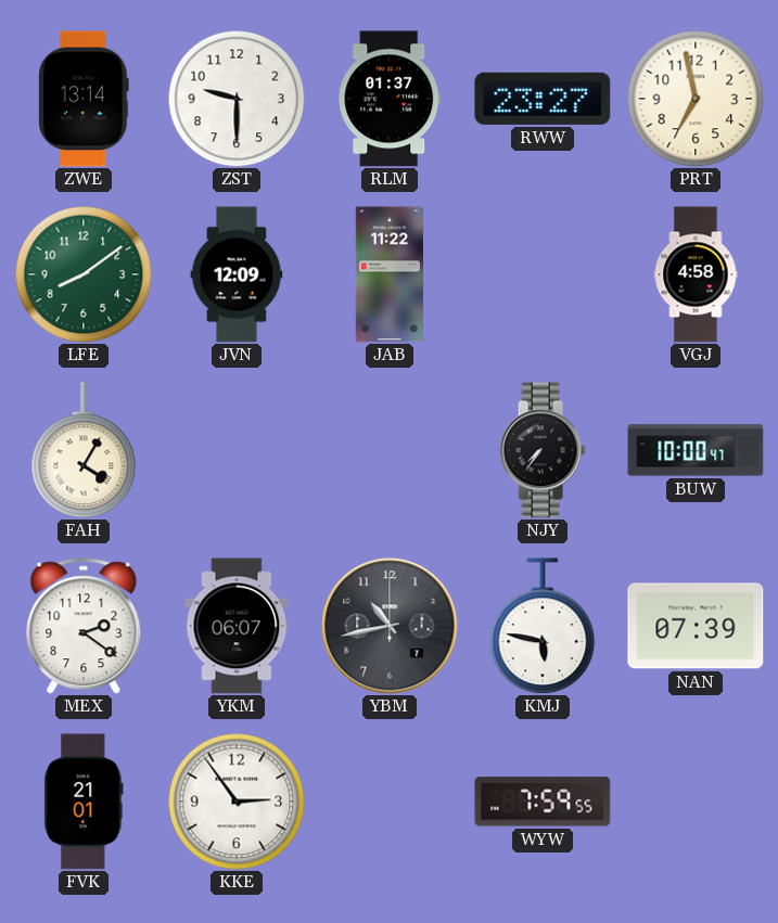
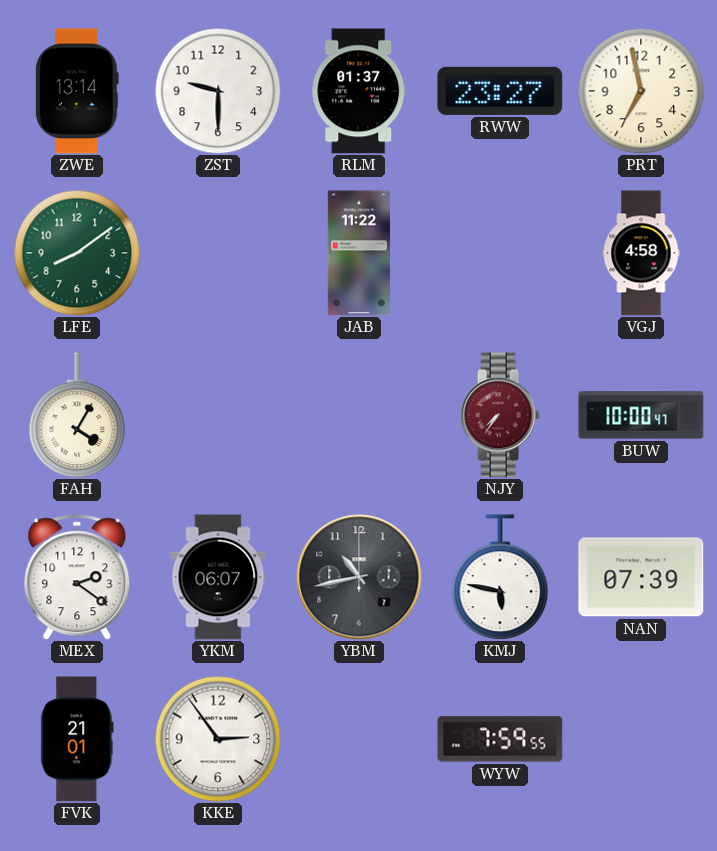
JVN: 12:09 -> none
NJY dial: black -> burgundy
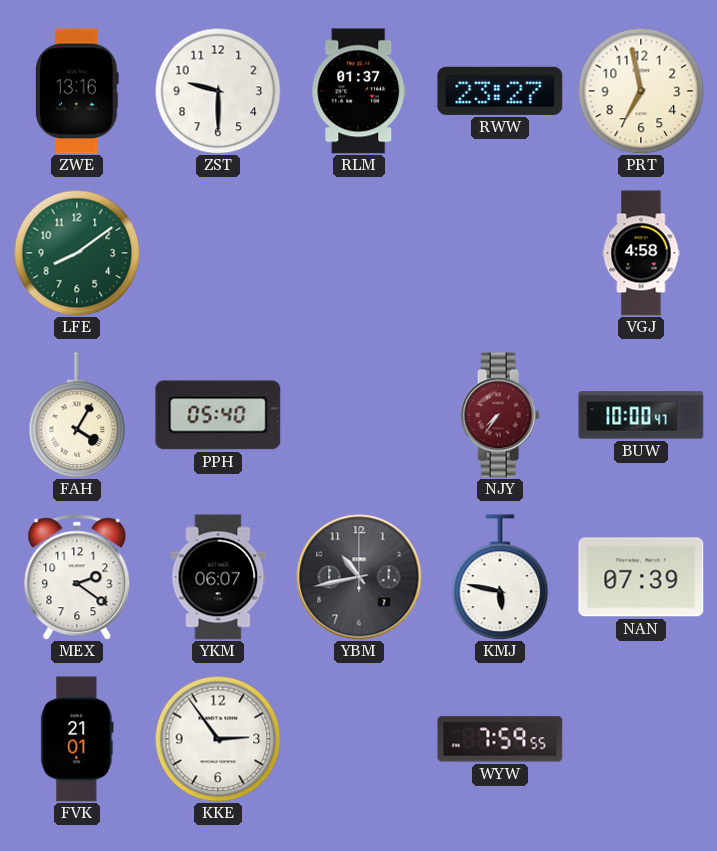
ZWE: 13:14 -> 13:16
JAB: 11:22 -> none
PPH: none -> 05:40
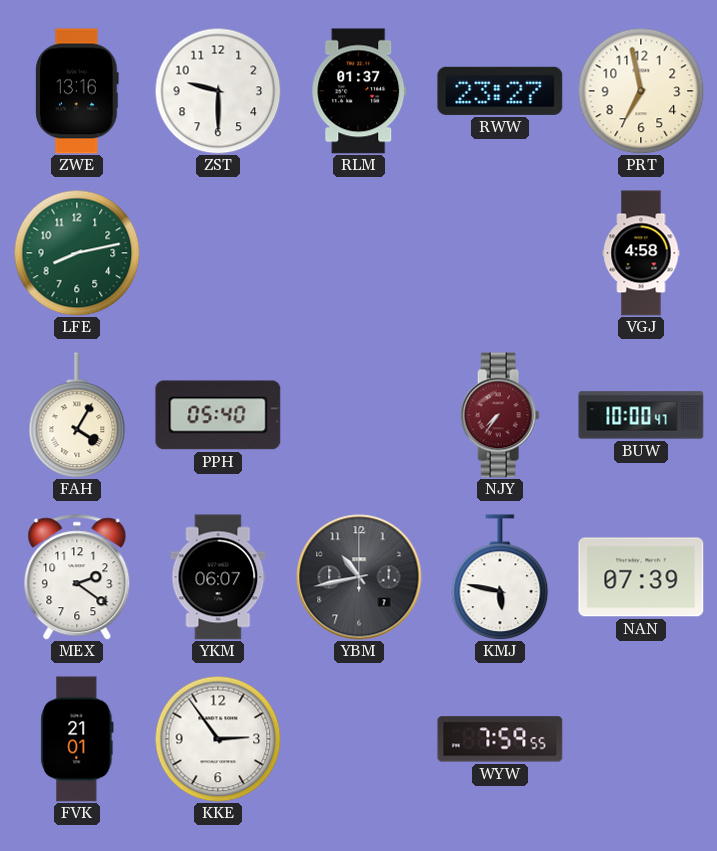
LFE: 8:09 -> 8:13
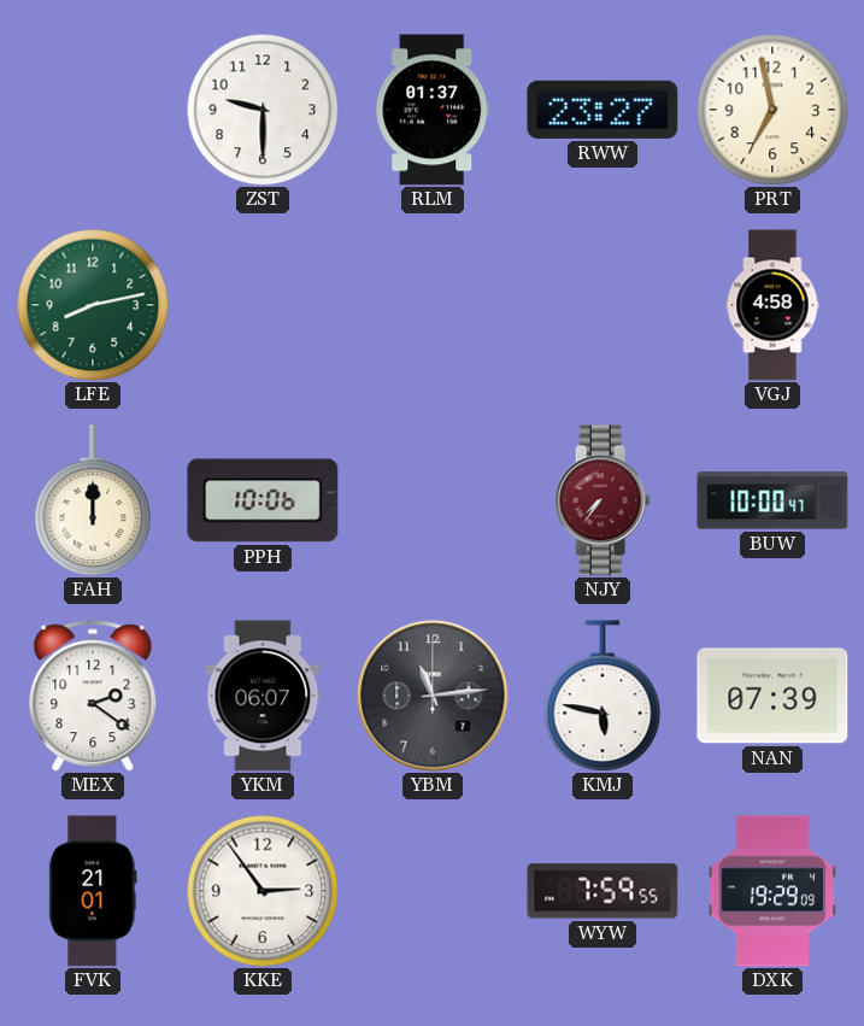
ZWE: 13:16 -> none
FAH: 4:05 -> 12:00
PPH: 05:40 -> 10:06
YBM: 10:43 -> 11:14
DXK: none -> 19:29
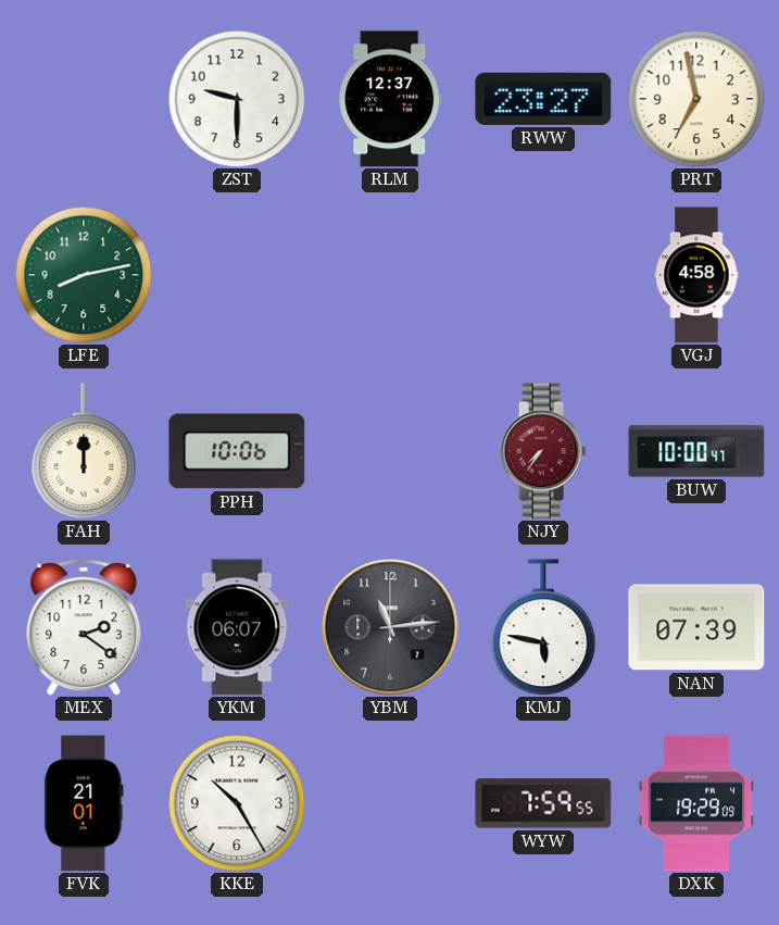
RLM: 01:37 -> 12:37
KKE: 2:54 -> 10:25
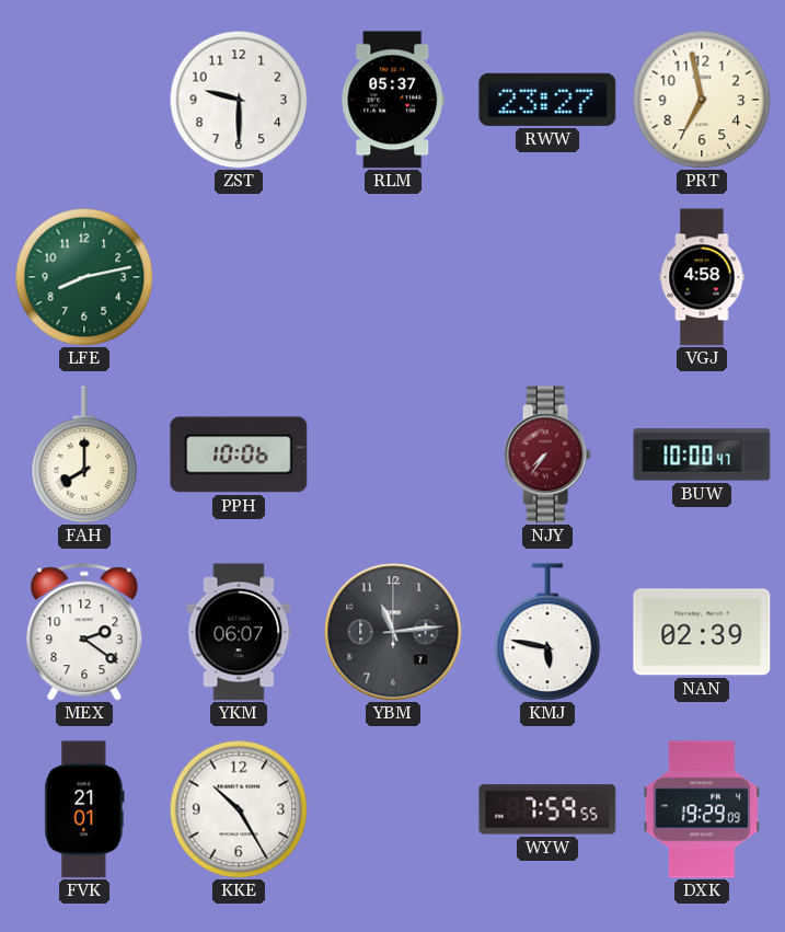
RLM: 12:37 -> 05:37
FAH: 12:00 -> 8:00
NAN: 07:39 -> 02:39
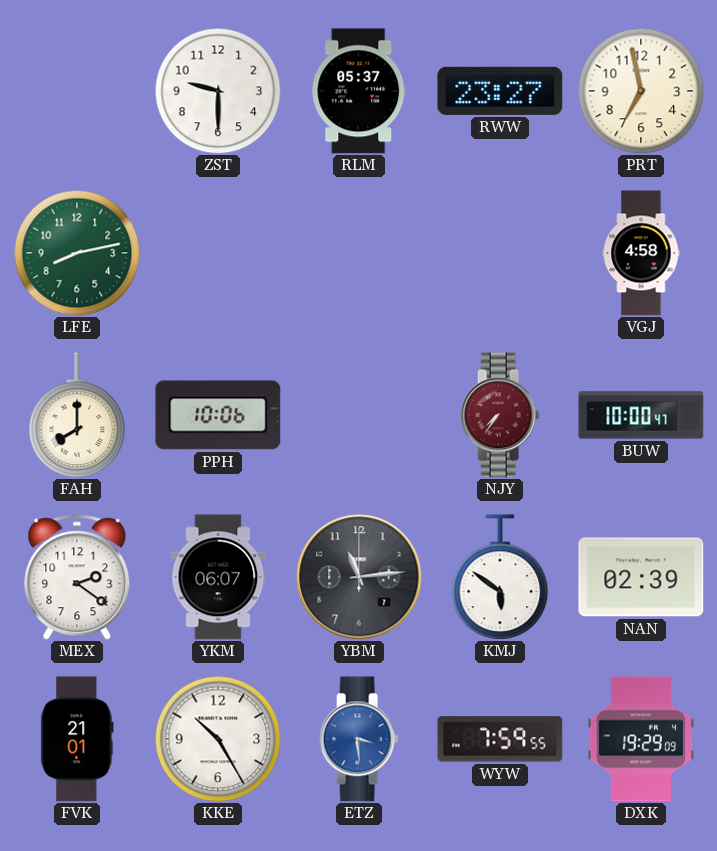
KMJ: 5:47 -> 5:51
ETZ: none -> 3:29
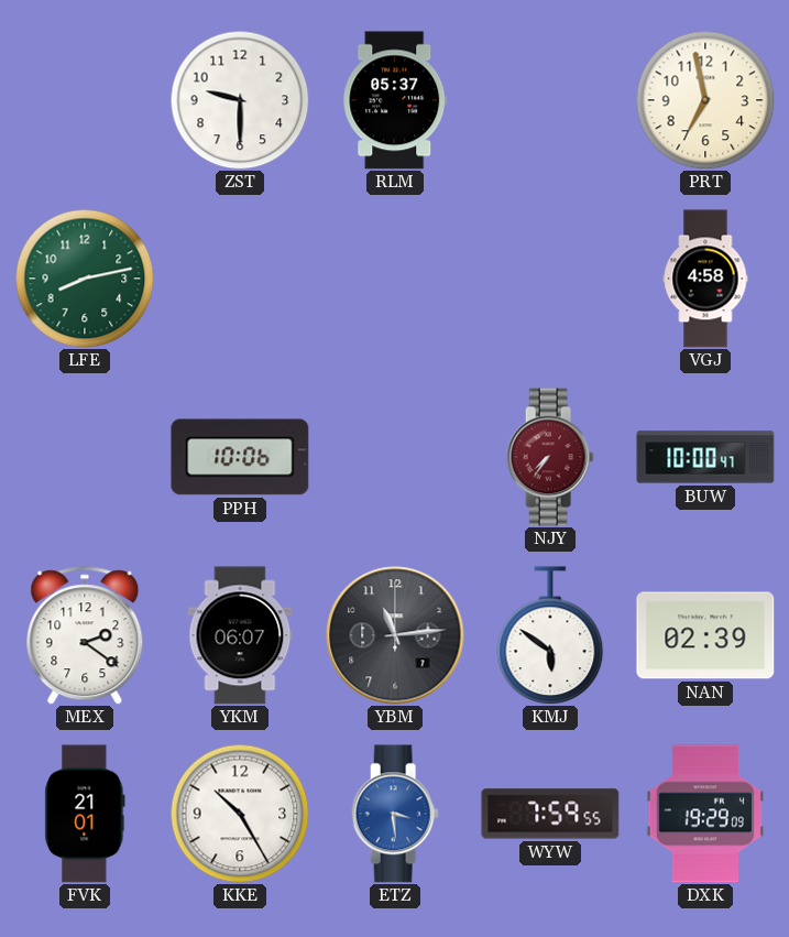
RWW: 23:27 -> none
FAH: 8:00 -> none
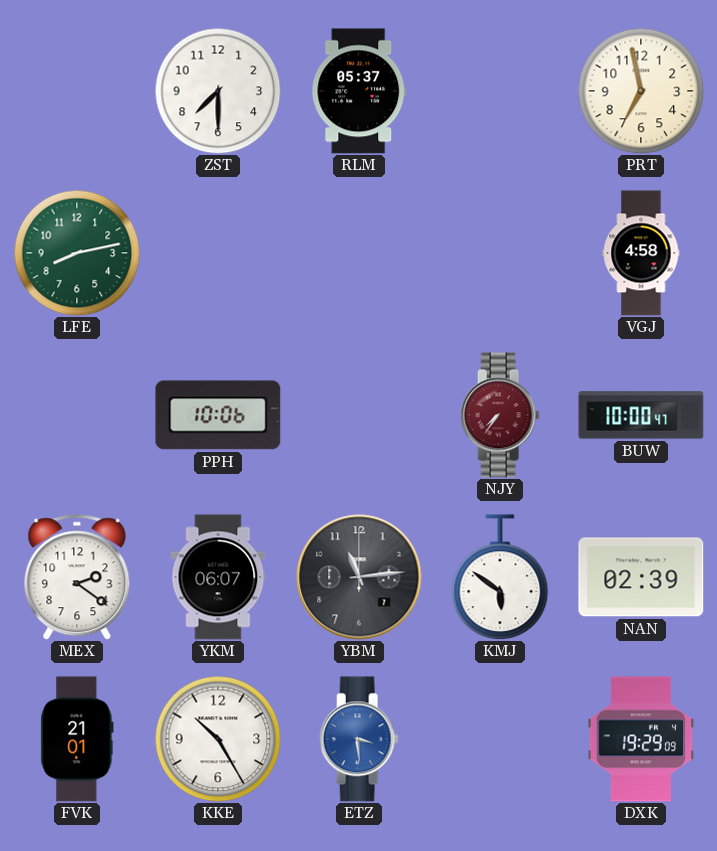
ZST: 9:30 -> 7:30
WYW: 7:59 -> none
